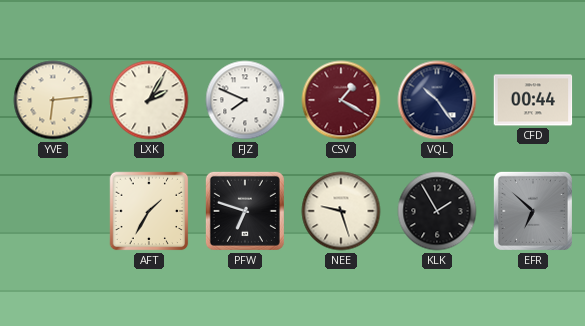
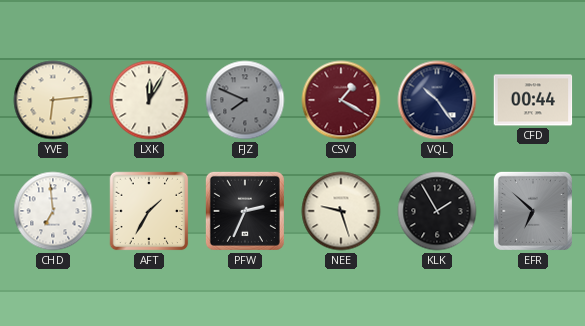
LXK: 2:05 -> 12:05
FJZ dial: white -> grey
CHD: none -> 6:59
PFW: 6:48 -> 2:34
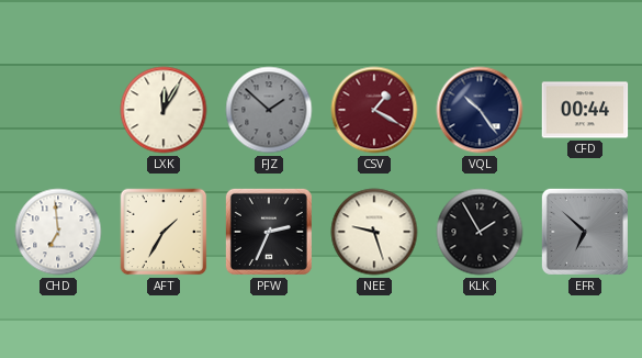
YVE: 6:14 -> none
FJZ: 7:49 -> 1:52
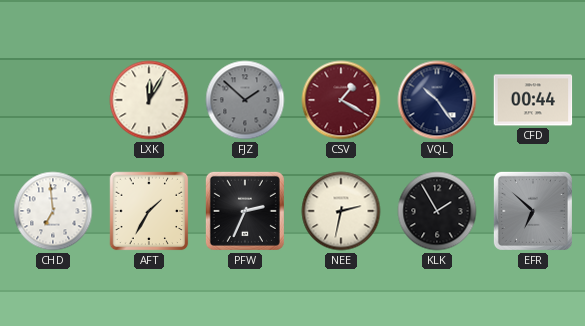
NEE: 9:27 -> 2:32
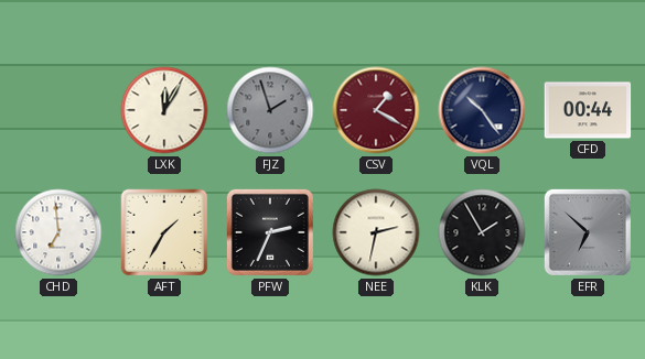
FJZ: 1:52 -> 1:57
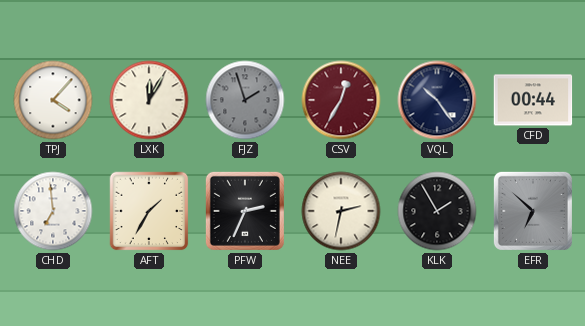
TPJ: none -> 4:07
CSV: 1:20 -> 12:35
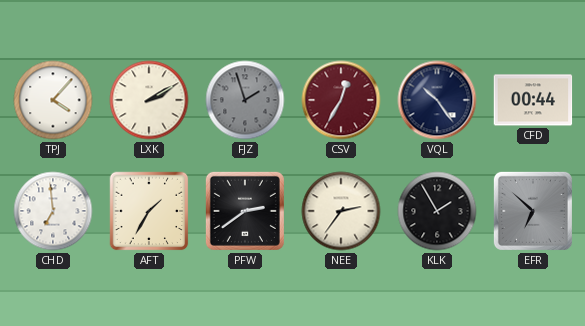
LXK: 12:05 -> 2:10
PFW: 2:34 -> 2:39
NEE: 2:32 -> 2:36
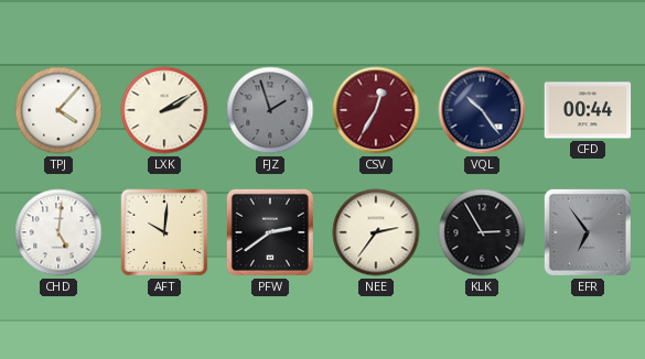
CHD: 6:59 -> 5:01
AFT: 1:35 -> 10:01
KLK: 1:55 -> 2:55
EFR: 6:52 -> 6:54
